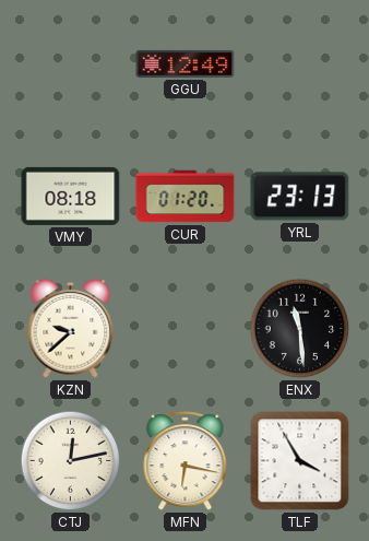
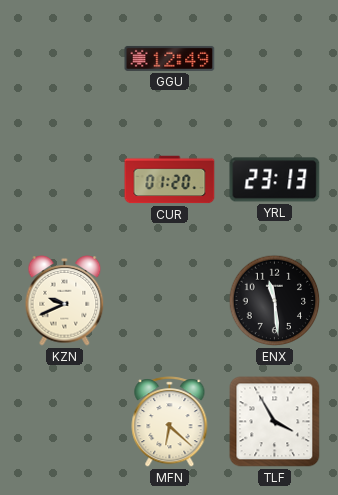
VMY: 08:18 -> none
KZN: 9:38 -> 9:41
CTJ: 12:13 -> none
MFN: 6:17 -> 6:22
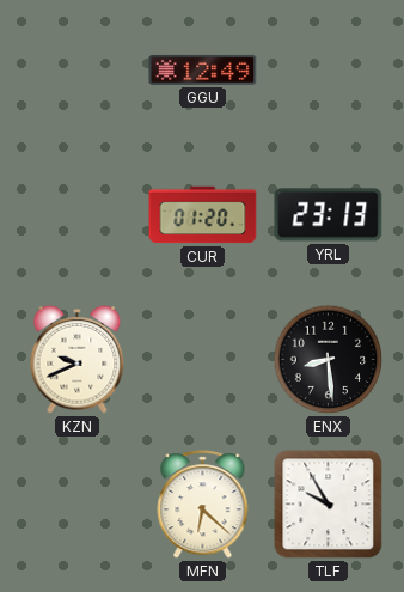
ENX: 11:29 -> 8:29
TLF: 3:55 -> 9:55
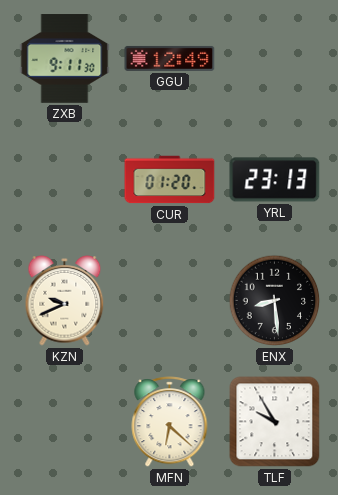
ZXB: none -> 9:11
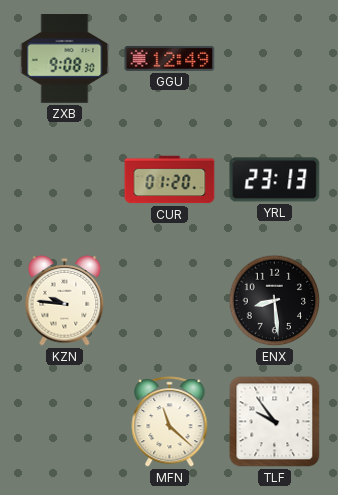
ZXB: 9:11 -> 9:08
KZN: 9:41 -> 9:46
MFN: 6:22 -> 11:22
TLF: 9:55 -> 9:54
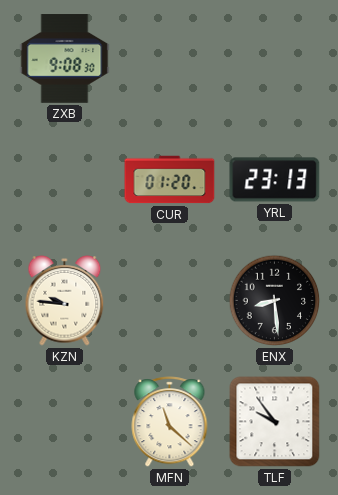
GGU: 12:49 -> none
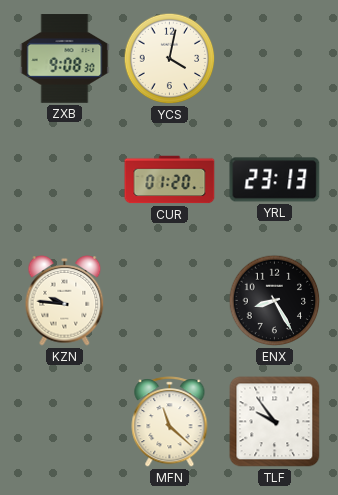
YCS: none -> 4:02
ENX: 8:29 -> 8:25
